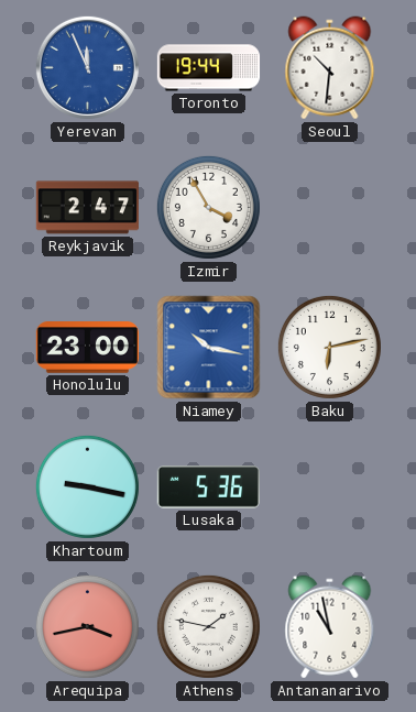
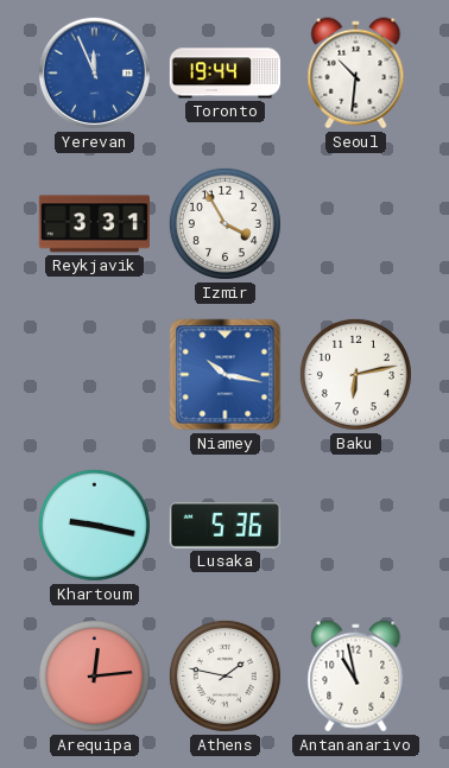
Reykjavik: 2:47 -> 3:31
Honolulu: 23:00 -> none
Arequipa: 3:43 -> 12:14
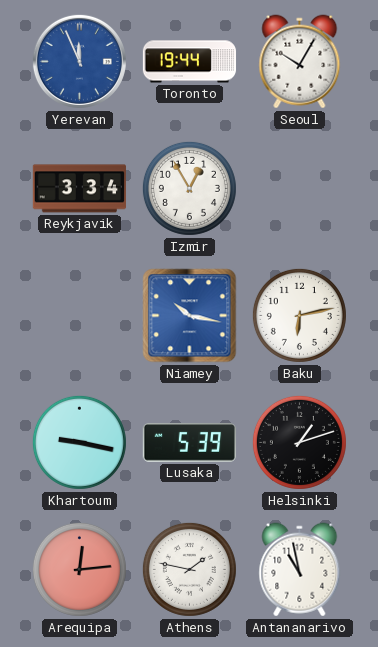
Seoul: 10:31 -> 10:05
Reykjavik: 3:31 -> 3:34
Izmir: 3:55 -> 12:55
Lusaka: 5:36 -> 5:39
Helsinki: none -> 1:12
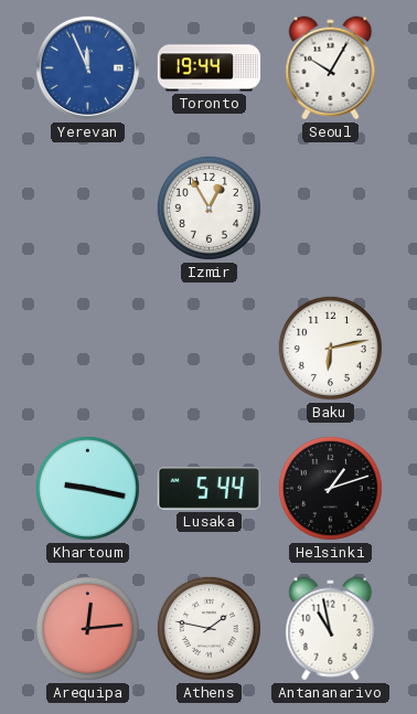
Reykjavik: 3:34 -> none
Niamey: 10:17 -> none
Lusaka: 5:39 -> 5:44
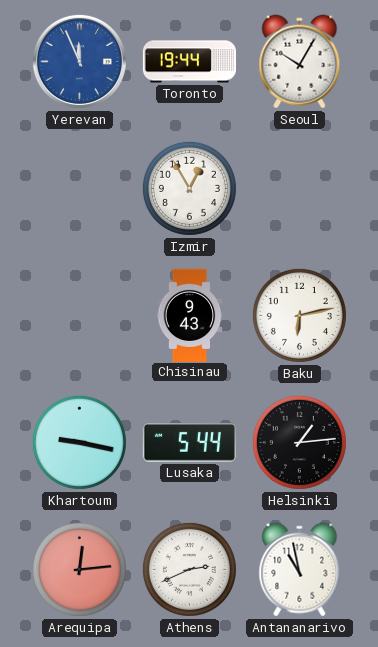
Chisinau: none -> 9:43
Helsinki: 1:12 -> 1:14
Athens: 1:47 -> 2:41
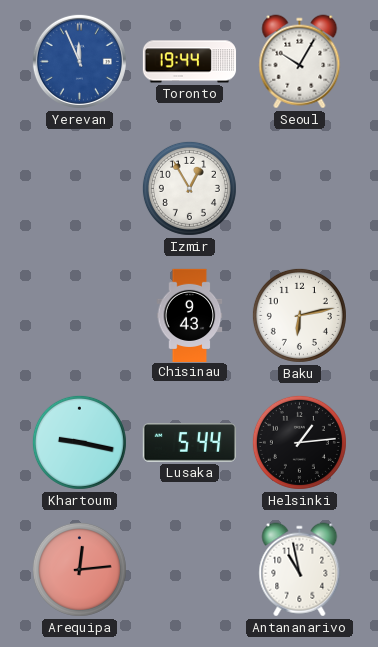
Athens: 2:41 -> none
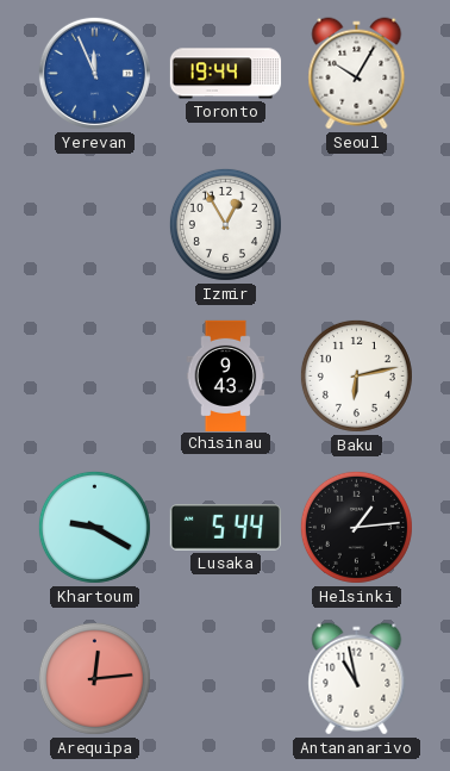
Khartoum: 9:17 -> 9:20
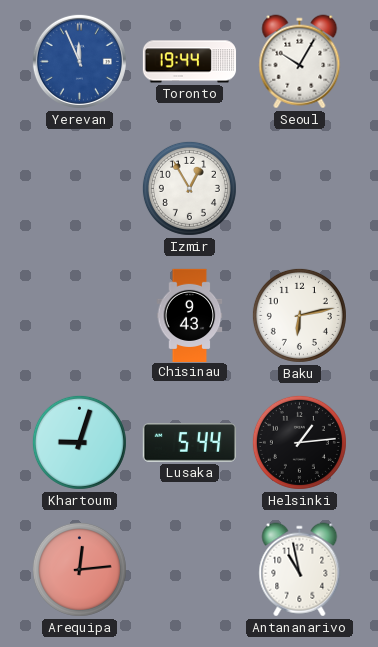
Khartoum: 9:20 -> 9:03
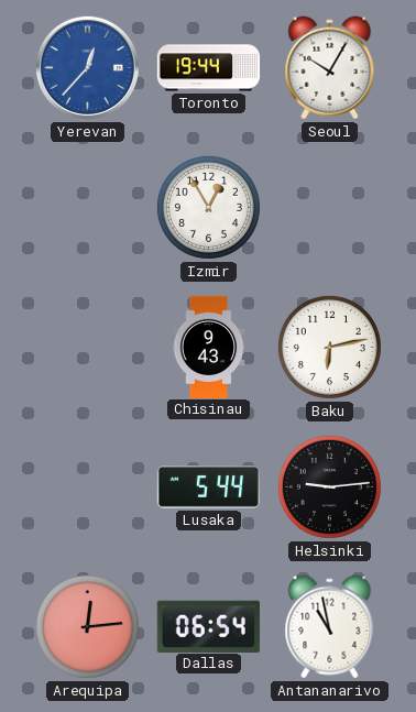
Yerevan: 11:56 -> 12:37
Khartoum: 9:03 -> none
Helsinki: 1:14 -> 9:14
Dallas: none -> 06:54
